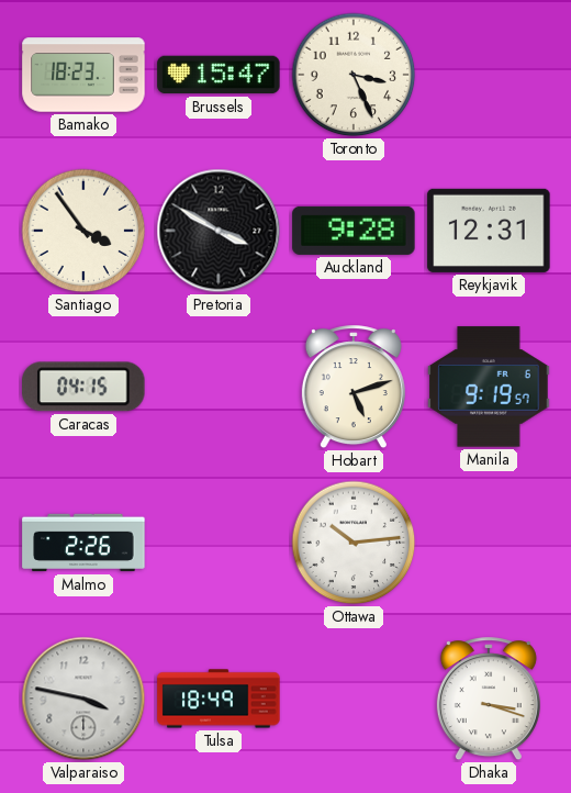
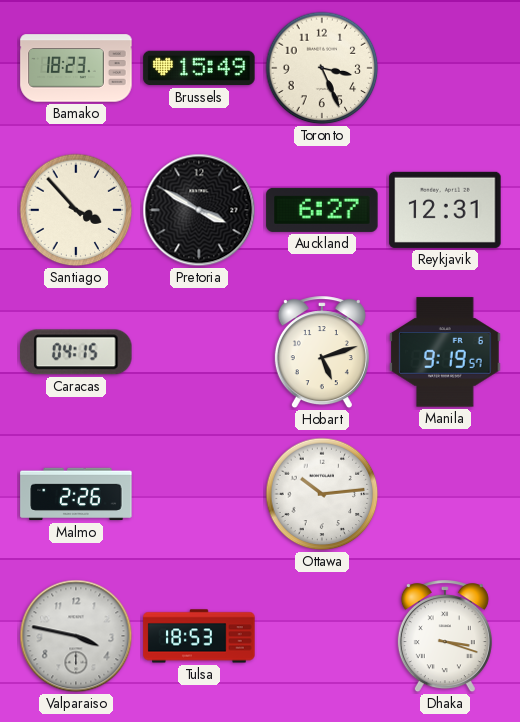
Brussels: 15:47 -> 15:49
Santiago: 3:54 -> 3:53
Auckland: 9:28 -> 6:27
Tulsa: 18:49 -> 18:53
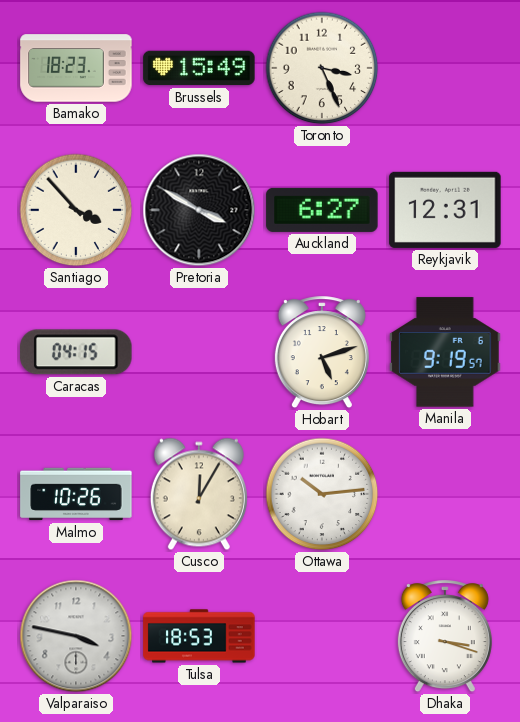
Malmo: 2:26 -> 10:26
Cusco: none -> 12:05
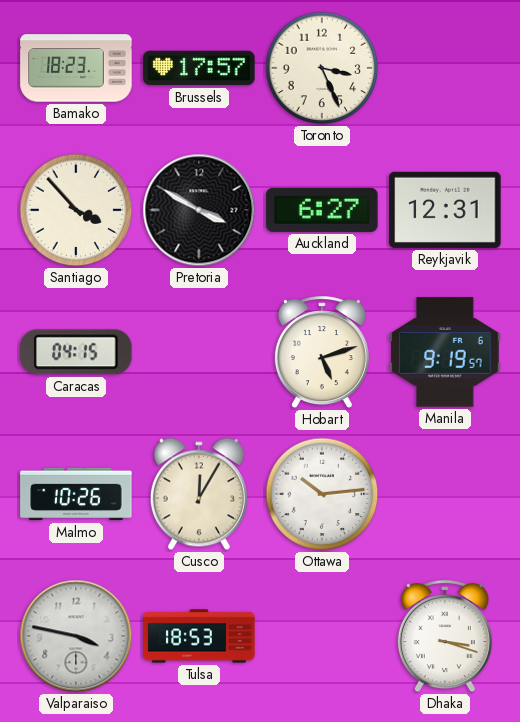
Brussels: 15:49 -> 17:57
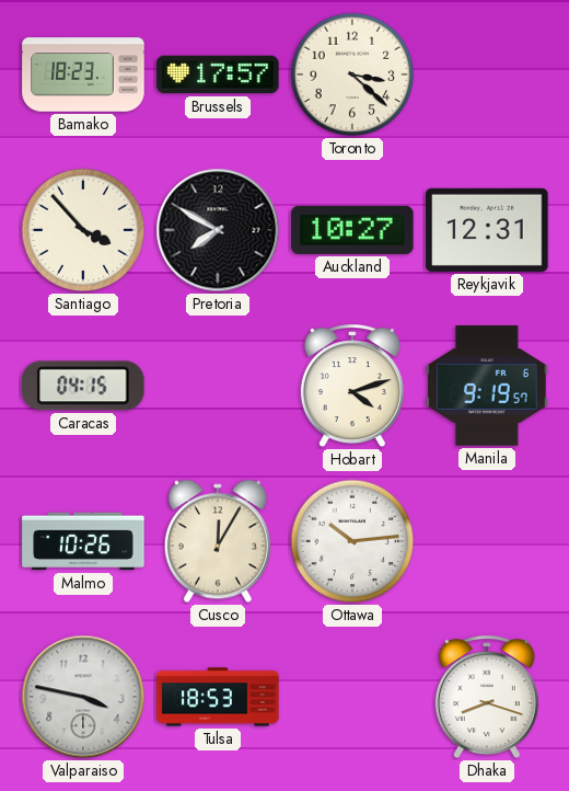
Toronto: 3:26 -> 3:22
Pretoria: 3:50 -> 7:50
Auckland: 6:27 -> 10:27
Hobart: 5:12 -> 4:12
Dhaka: 3:18 -> 8:18
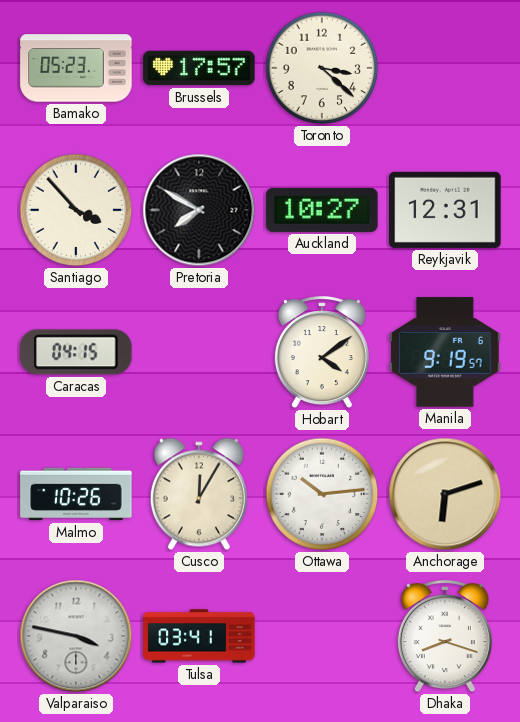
Bamako: 18:23 -> 05:23
Hobart: 4:12 -> 4:09
Anchorage: none -> 6:12
Tulsa: 18:53 -> 03:41
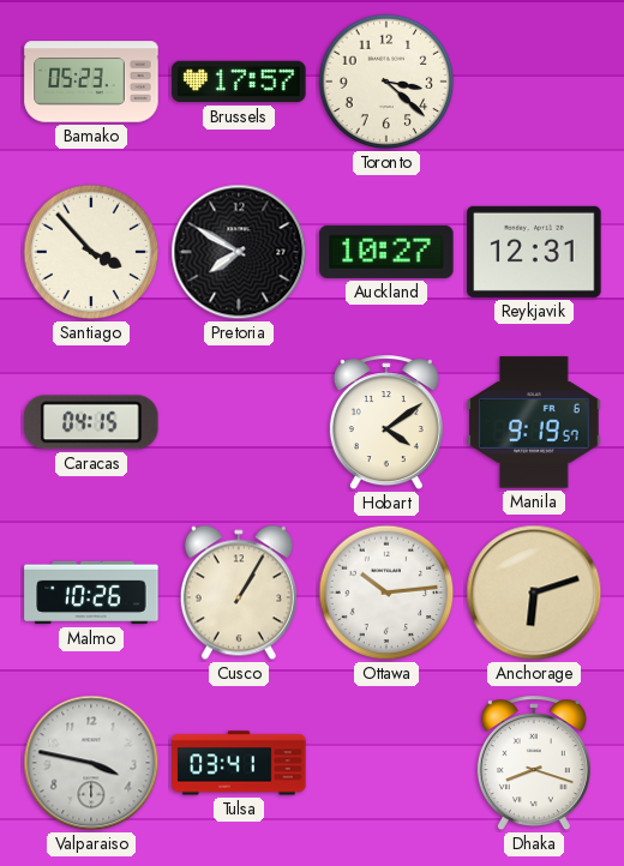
Cusco: 12:05 -> 1:05
